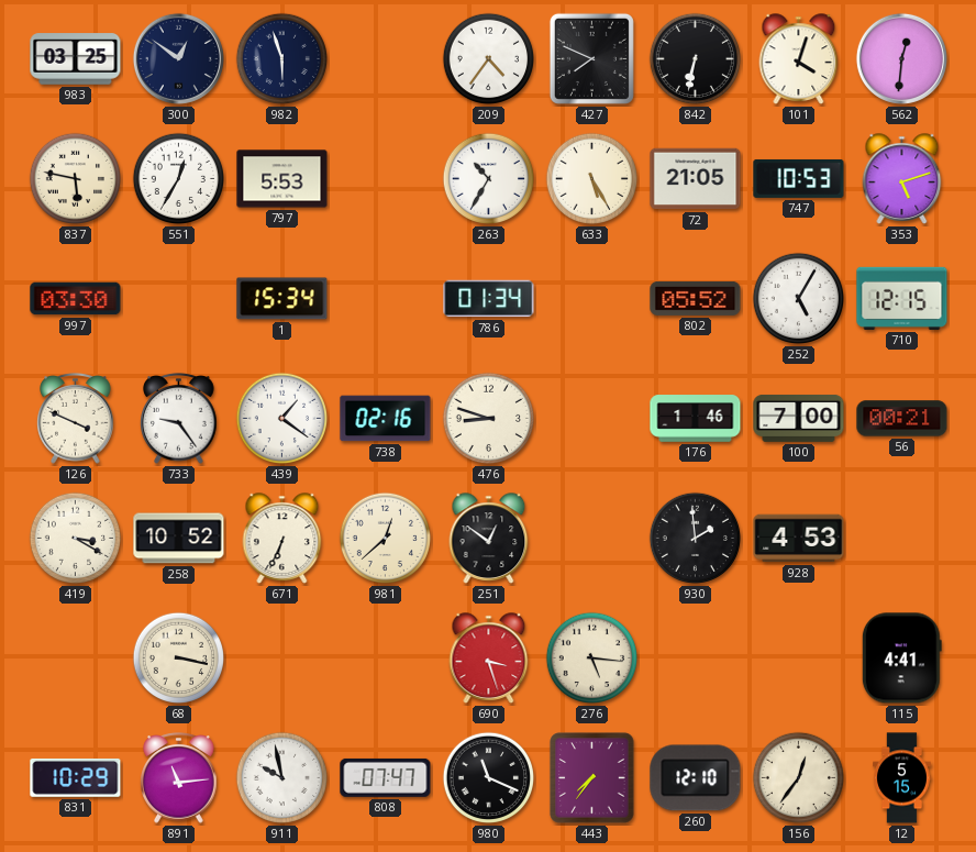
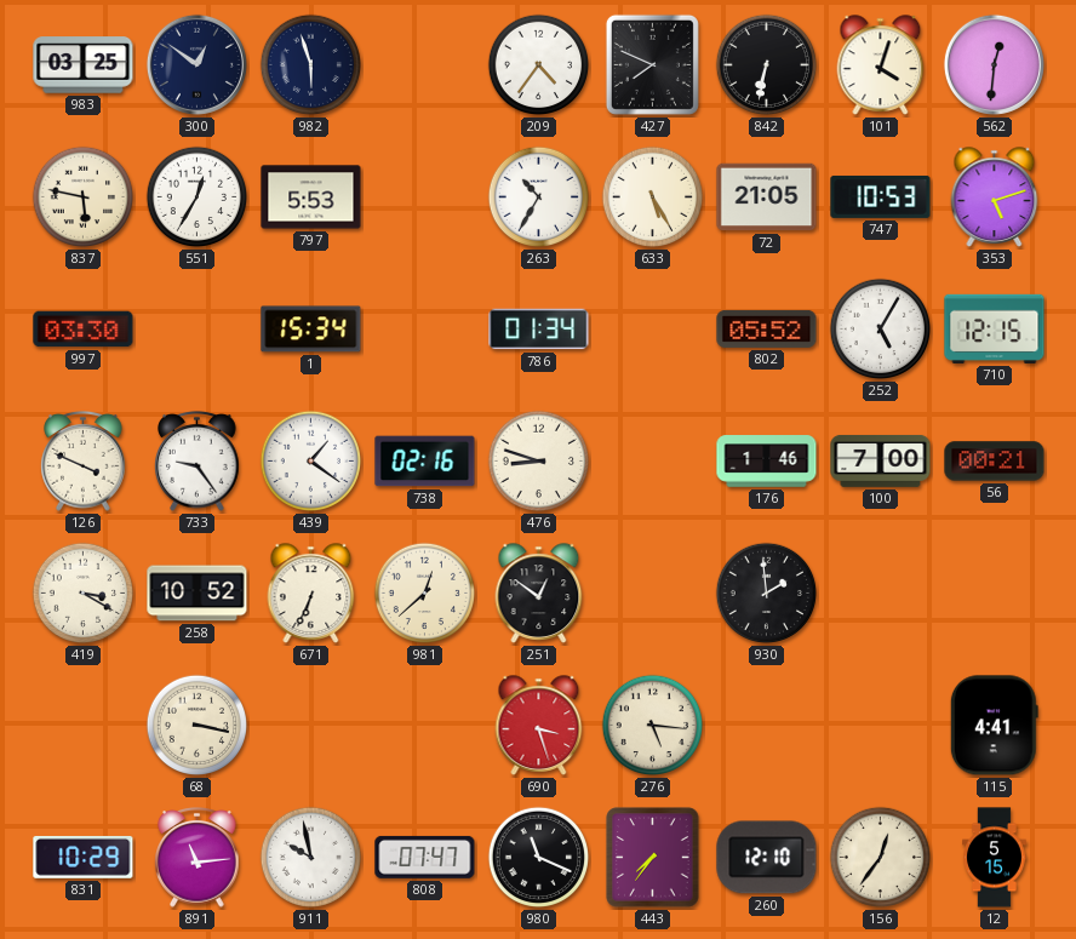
928: 4:53 -> none
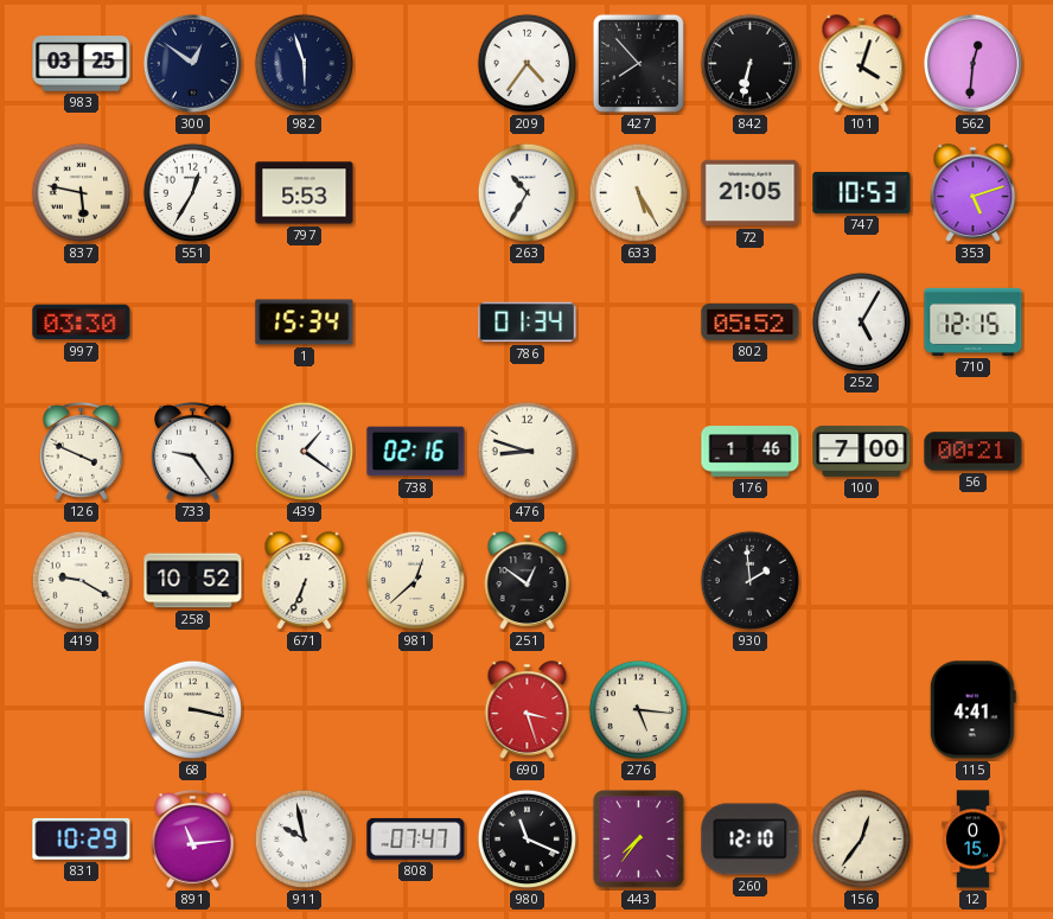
427: 7:49 -> 7:53
419: 3:20 -> 9:20
12: 5:15 -> 0:15
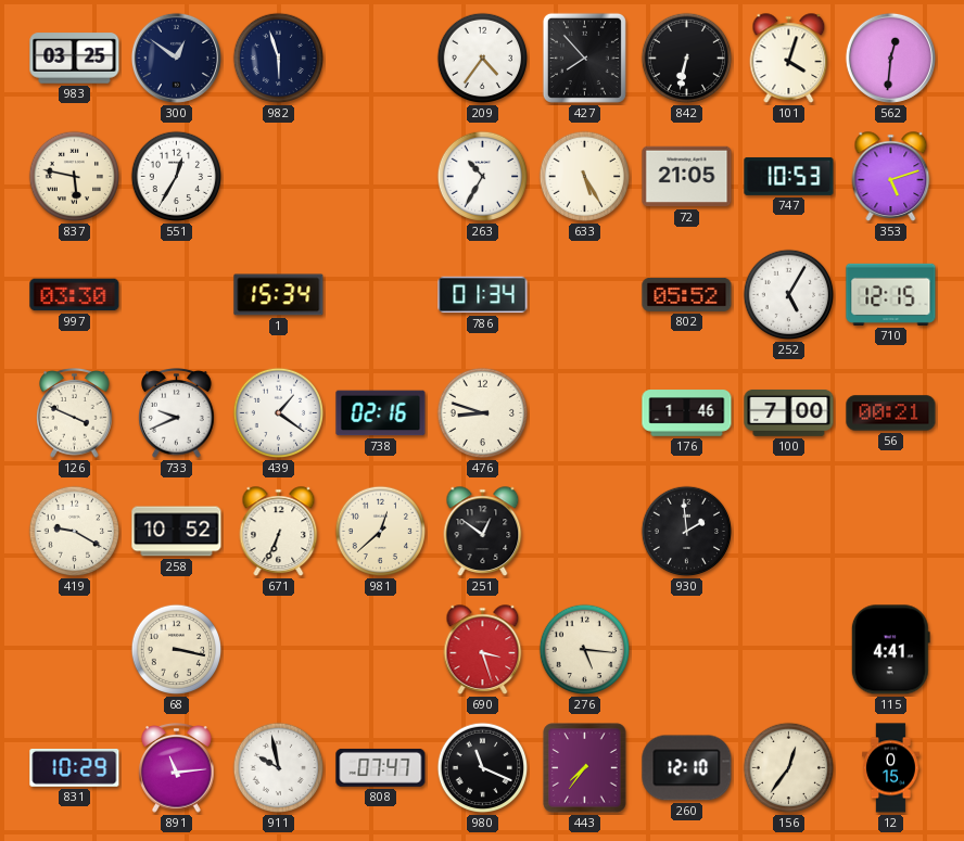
797: 5:53 -> none
733: 9:24 -> 9:41
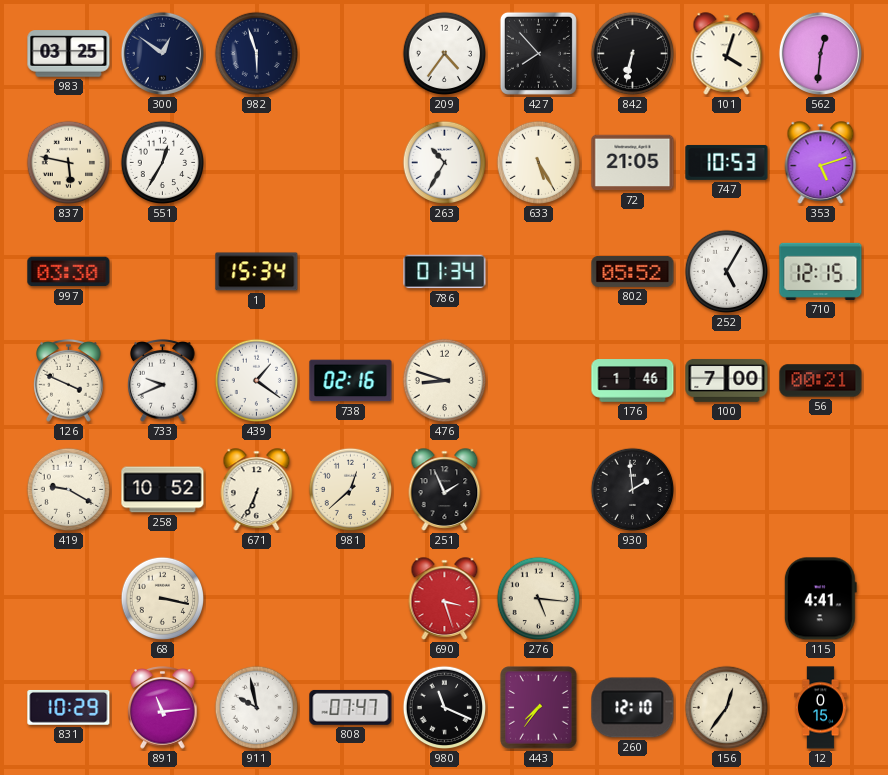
251: 12:51 -> 1:56
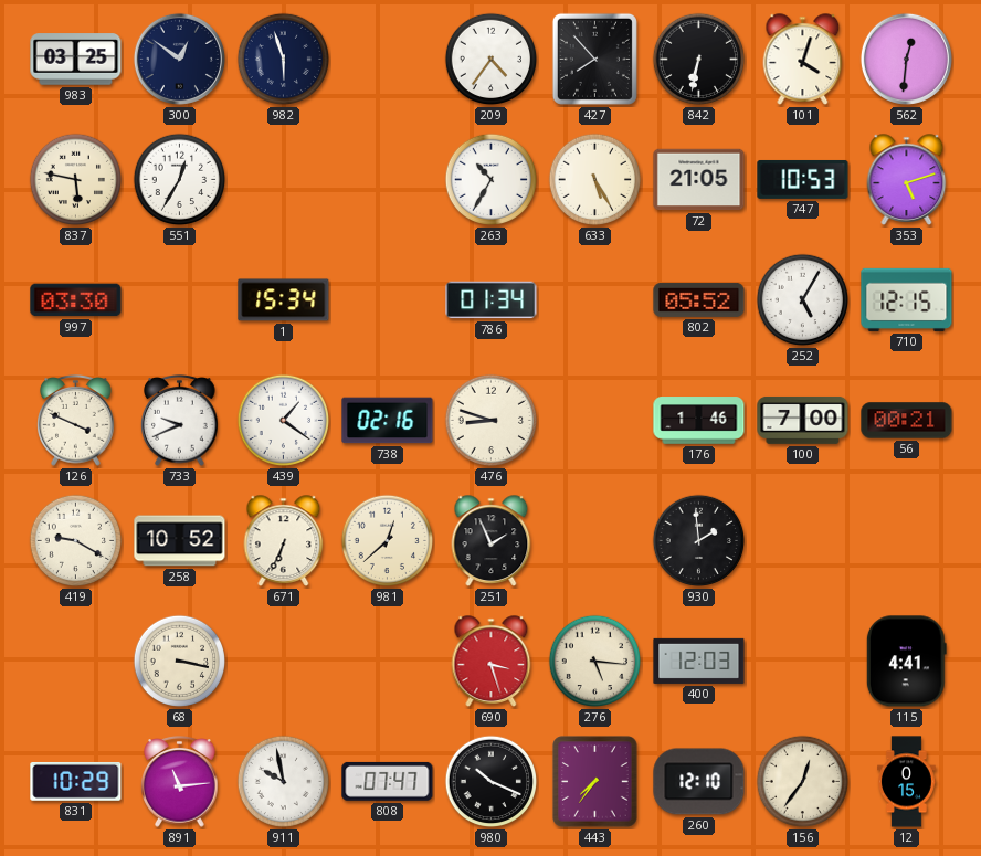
400: none -> 12:03
980: 11:19 -> 10:19
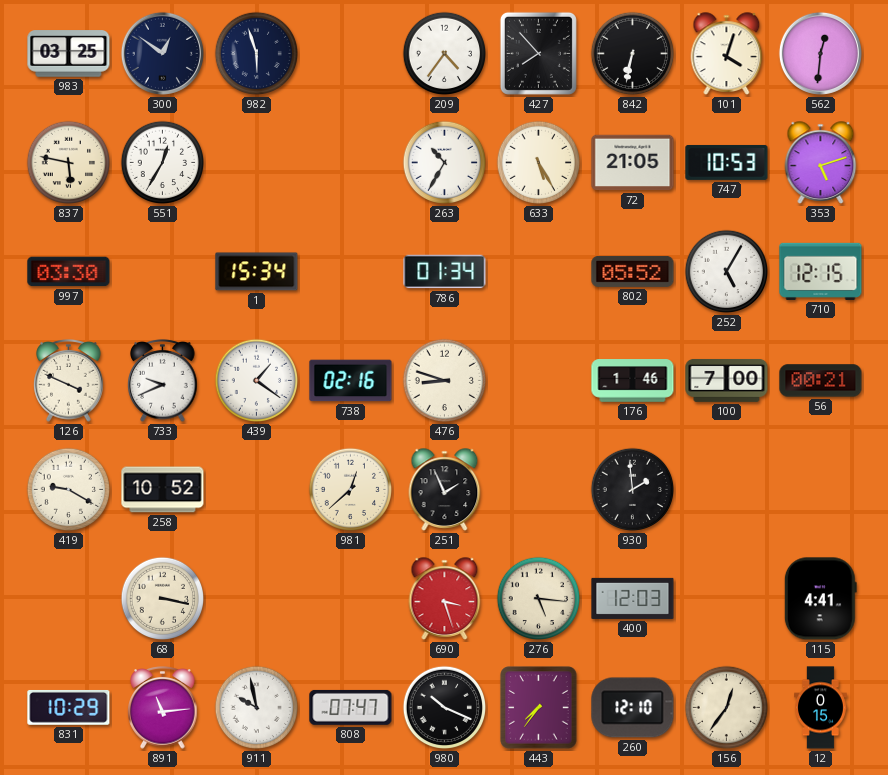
671: 6:34 -> none
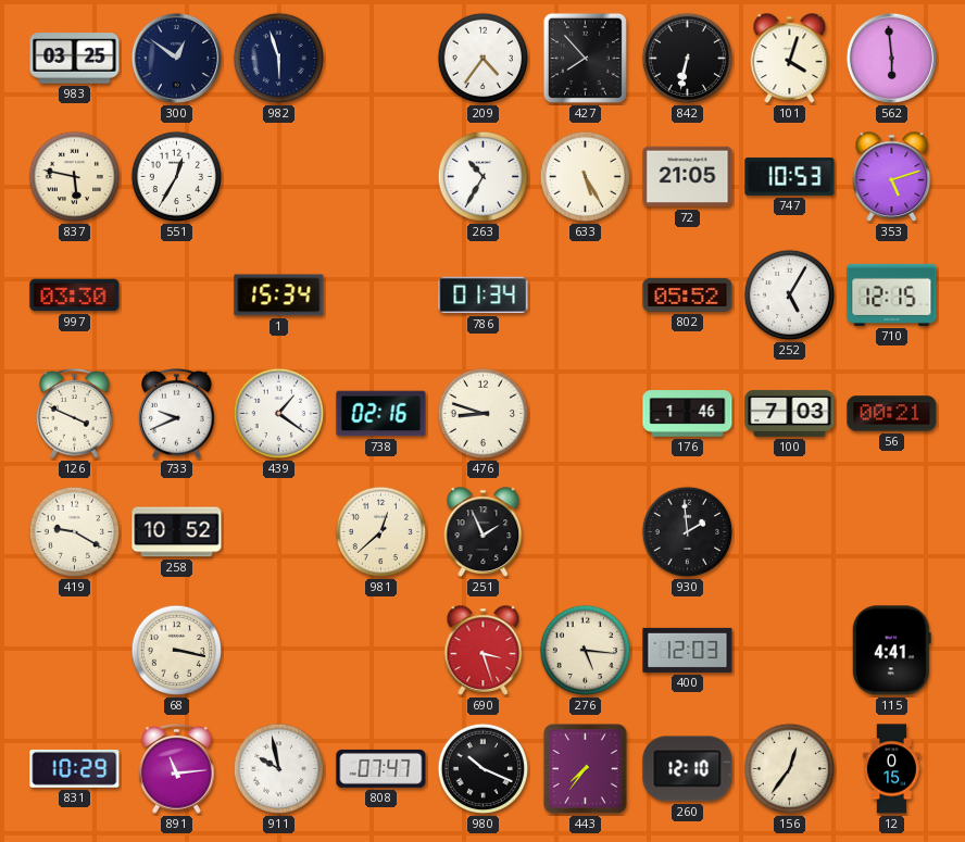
562: 12:31 -> 5:59
100: 7:00 -> 7:03
